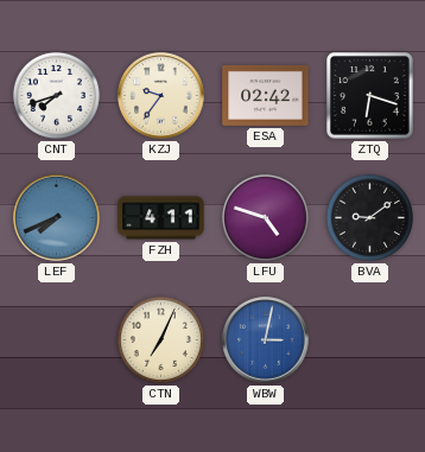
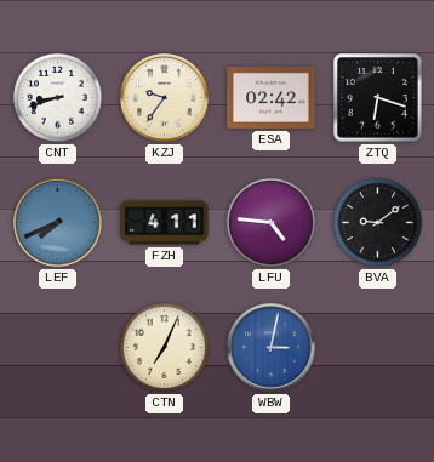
CNT: 7:42 -> 8:42
LFU: 4:48 -> 4:46
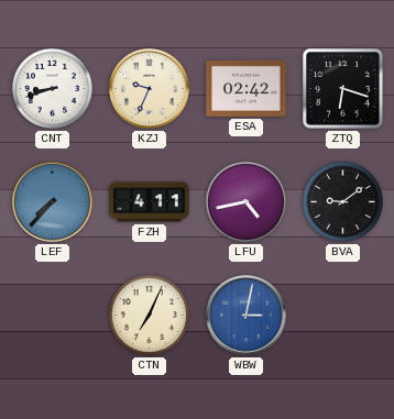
KZJ: 9:36 -> 9:34
LEF: 7:41 -> 7:37
LFU: 4:46 -> 4:43
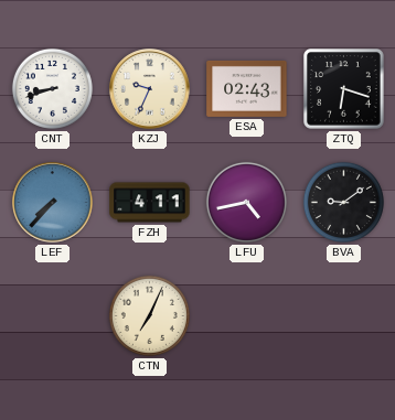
ESA: 02:42 -> 02:43
WBW: 3:02 -> none
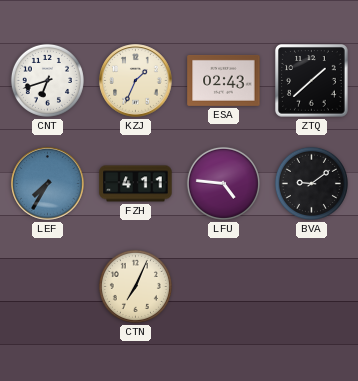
CNT: 8:42 -> 6:42
KZJ: 9:34 -> 1:34
ZTQ: 6:18 -> 1:38
LEF: 7:37 -> 7:35
LFU: 4:43 -> 4:46
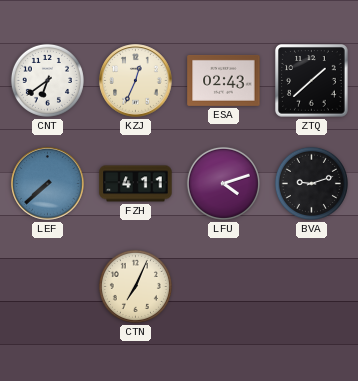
CNT: 6:42 -> 6:39
KZJ: 1:34 -> 12:34
LEF: 7:35 -> 7:38
LFU: 4:46 -> 4:12
BVA: 9:09 -> 9:12
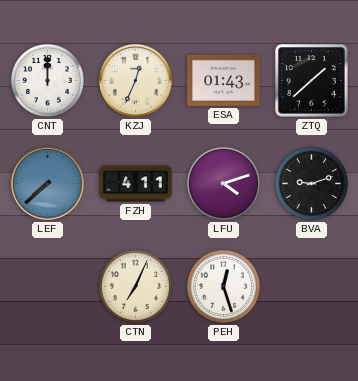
CNT: 6:39 -> 12:00
ESA: 02:43 -> 01:43
PEH: none -> 12:27
